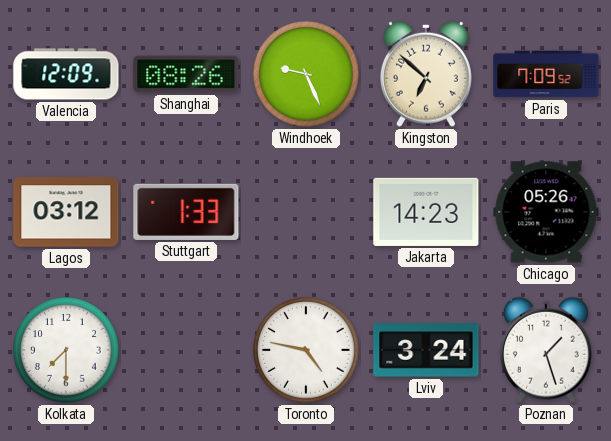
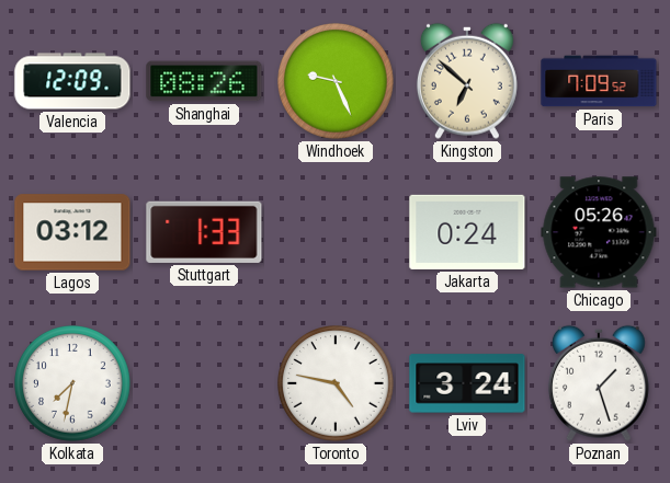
Jakarta: 14:23 -> 0:24
Kolkata: 7:30 -> 7:32
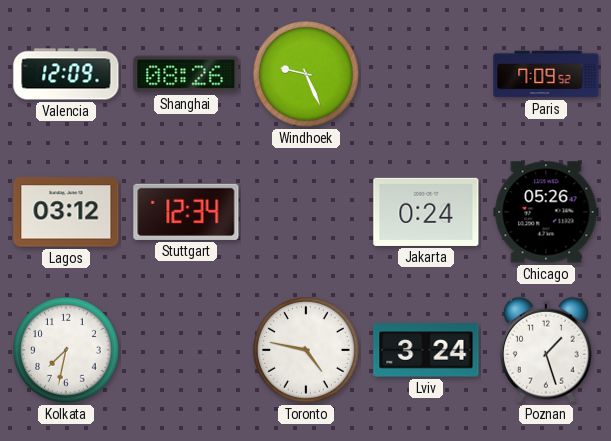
Kingston: 6:52 -> none
Stuttgart: 1:33 -> 12:34
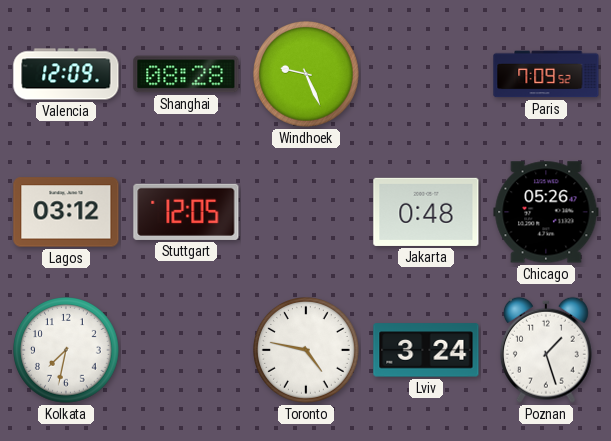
Shanghai: 08:26 -> 08:28
Stuttgart: 12:34 -> 12:05
Jakarta: 0:24 -> 0:48
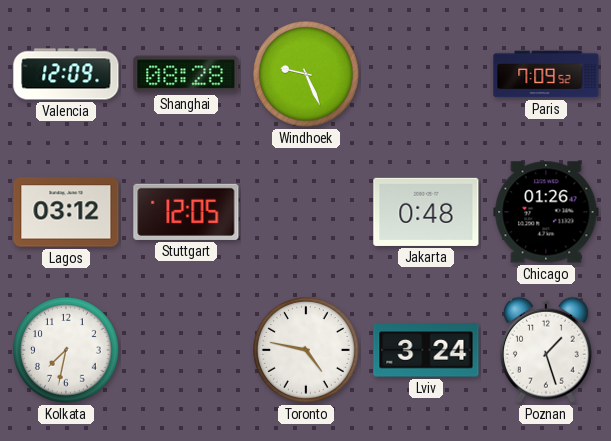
Chicago: 05:26 -> 01:26
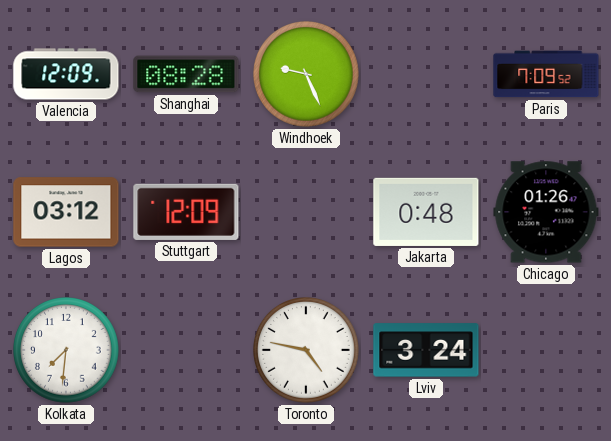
Stuttgart: 12:05 -> 12:09
Kolkata: 7:32 -> 7:31
Poznan: 1:27 -> none
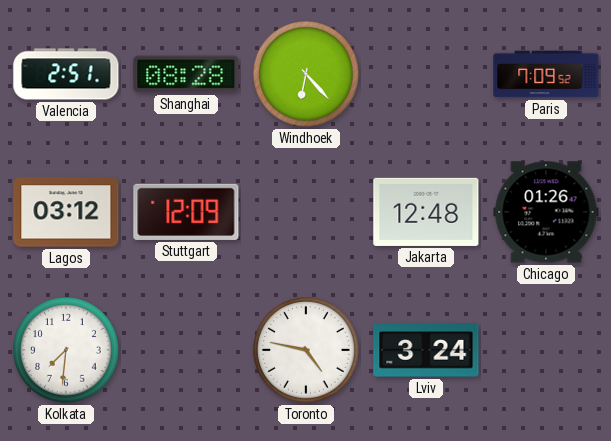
Valencia: 12:09 -> 2:51
Windhoek: 9:26 -> 6:23
Jakarta: 0:48 -> 12:48
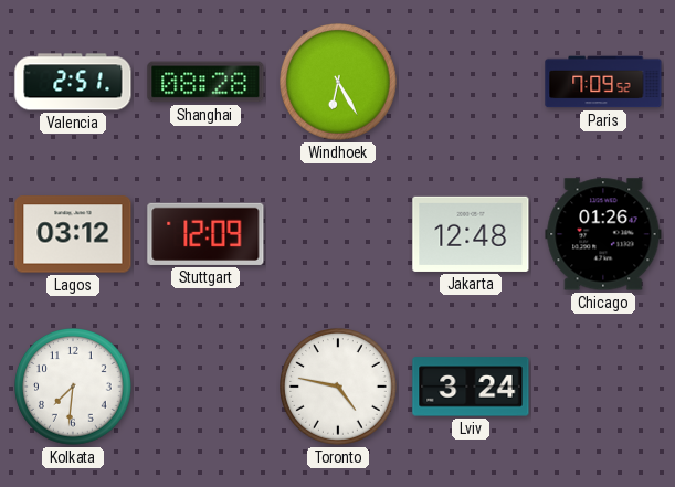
Windhoek: 6:23 -> 6:25
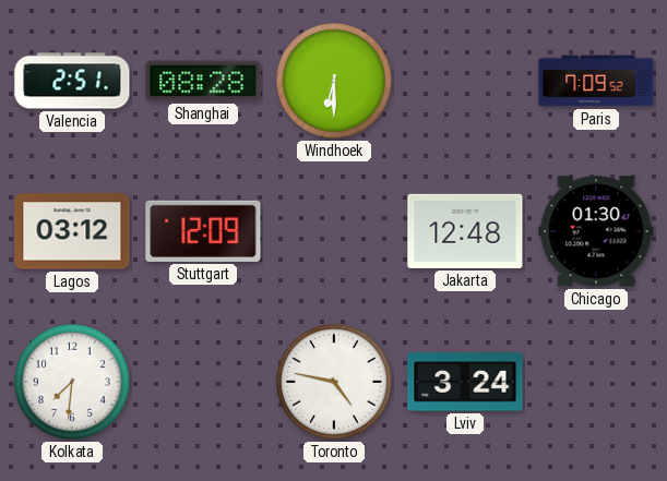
Windhoek: 6:25 -> 6:30
Chicago: 01:26 -> 01:30
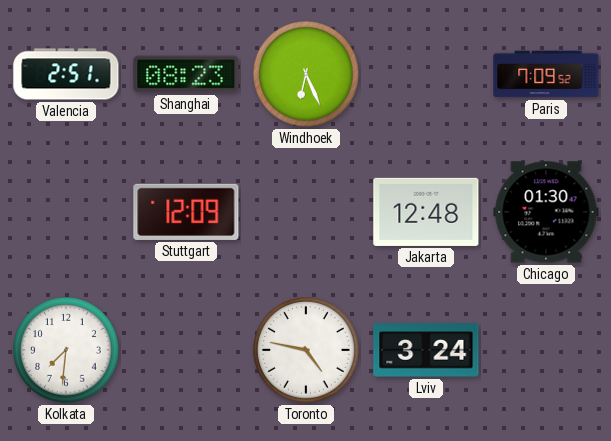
Shanghai: 08:28 -> 08:23
Windhoek: 6:30 -> 6:26
Lagos: 03:12 -> none
